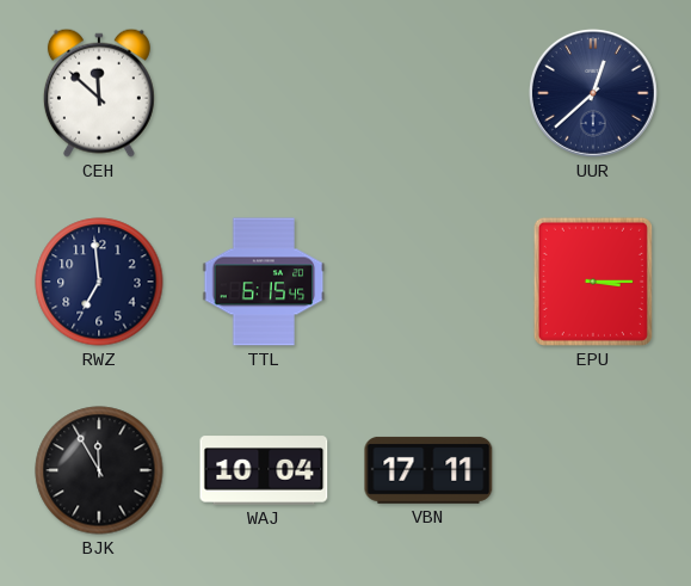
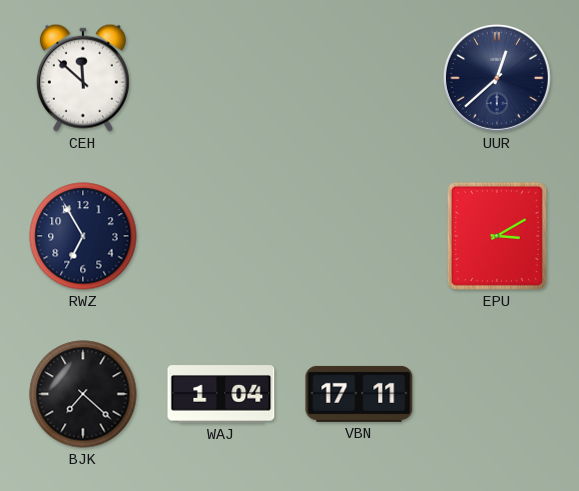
RWZ: 6:59 -> 6:55
TTL: 6:15 -> none
EPU: 3:15 -> 3:10
BJK: 11:55 -> 7:22
WAJ: 10:04 -> 1:04
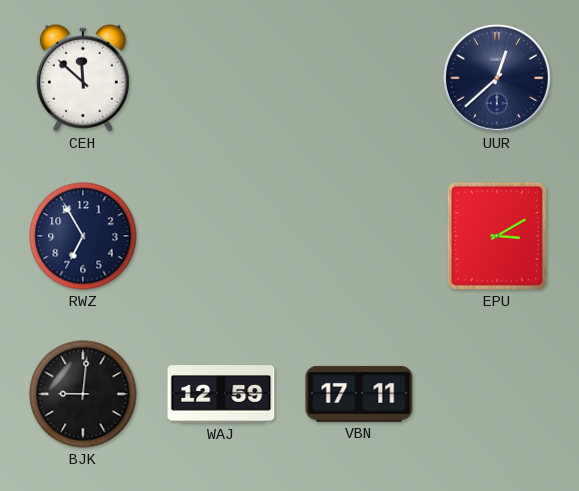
BJK: 7:22 -> 9:01
WAJ: 1:04 -> 12:59
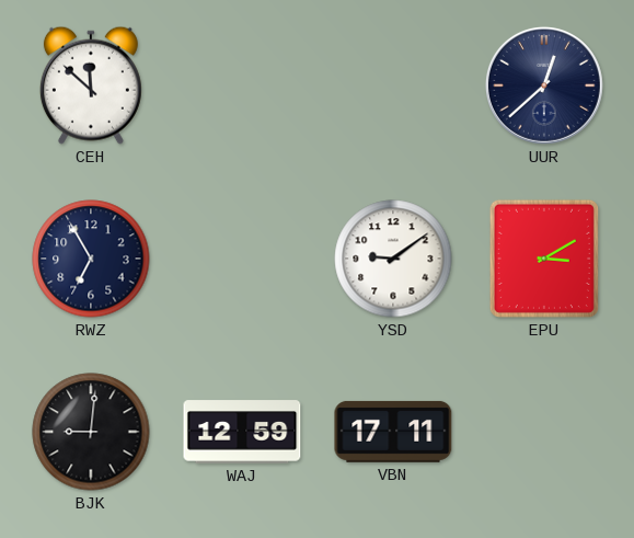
YSD: none -> 9:09
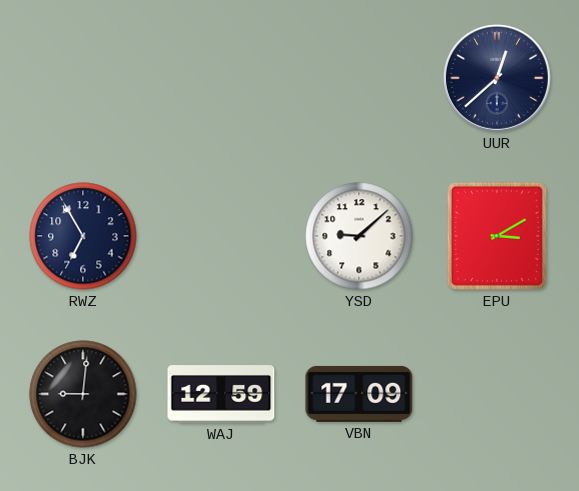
CEH: 11:52 -> none
YSD: 9:09 -> 9:08
VBN: 17:11 -> 17:09
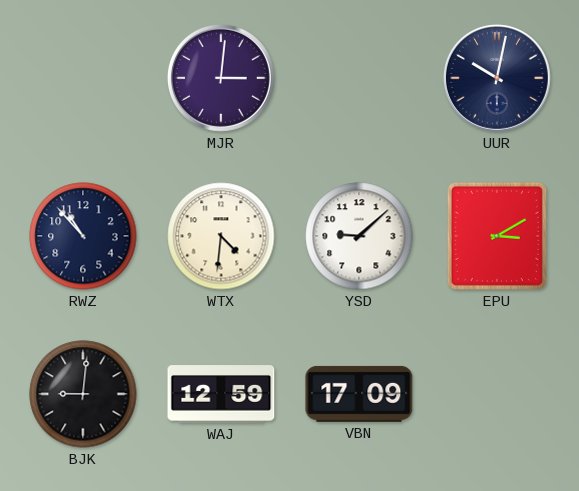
MJR: none -> 3:01
UUR: 12:38 -> 10:02
RWZ: 6:55 -> 10:53
WTX: none -> 4:31
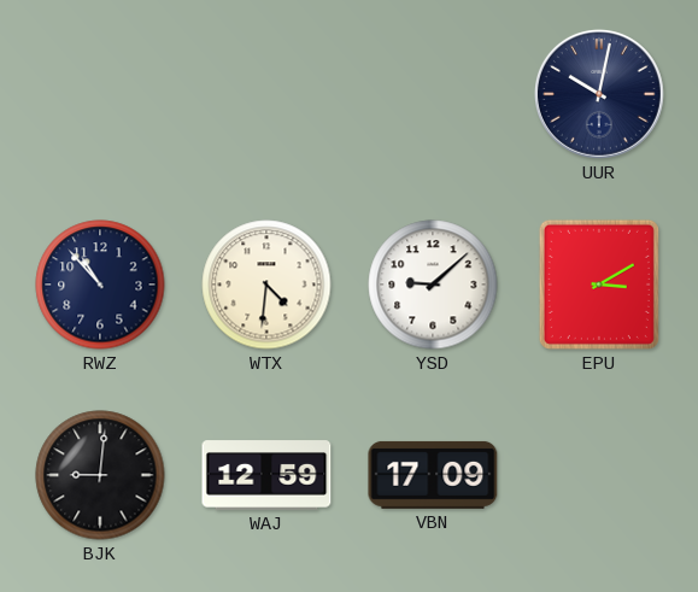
MJR: 3:01 -> none
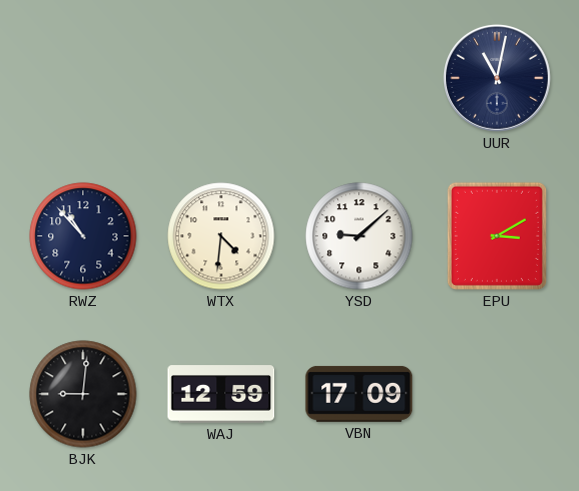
UUR: 10:02 -> 11:02
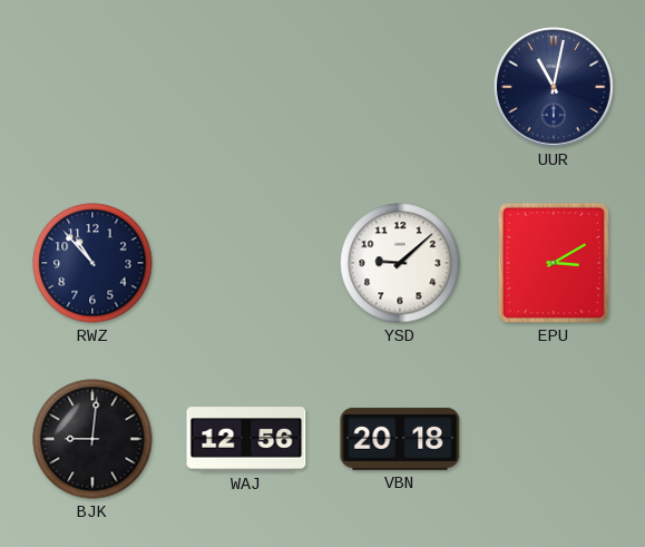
WTX: 4:31 -> none
WAJ: 12:59 -> 12:56
VBN: 17:09 -> 20:18
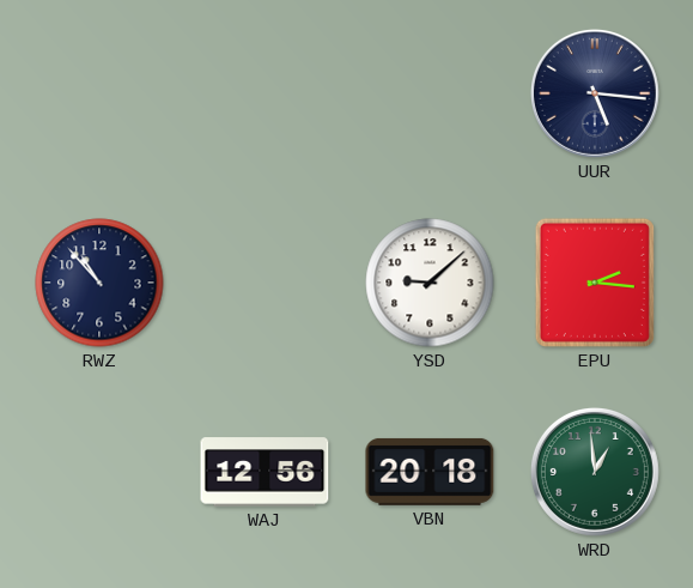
UUR: 11:02 -> 5:16
EPU: 3:10 -> 2:16
BJK: 9:01 -> none
WRD: none -> 12:59
